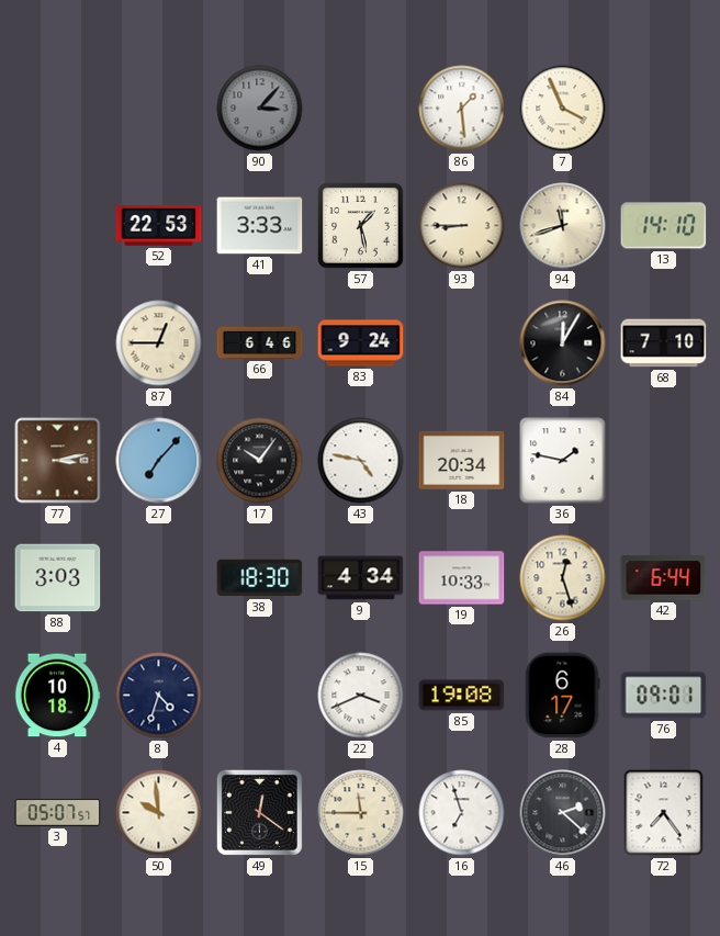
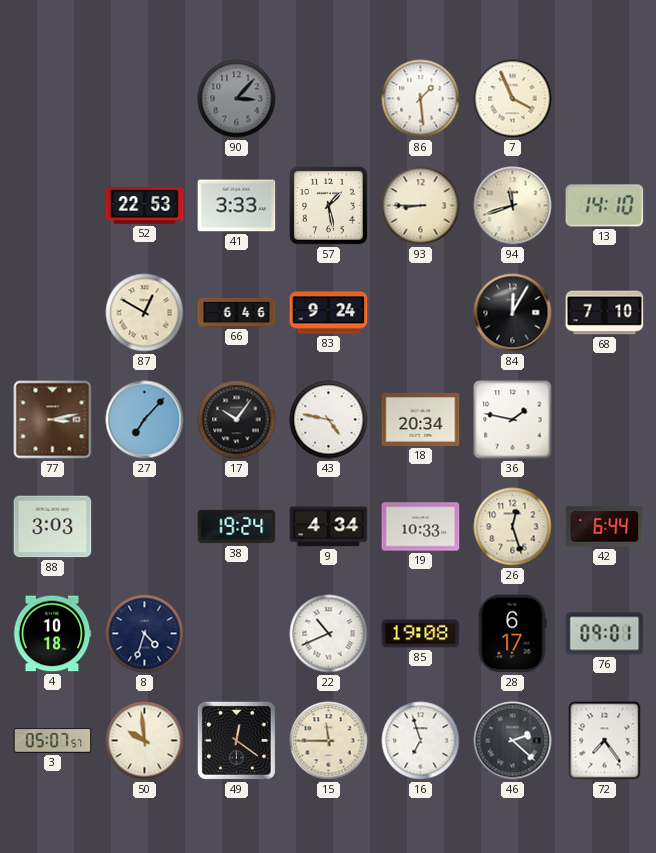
87: 12:45 -> 12:50
38: 18:30 -> 19:24
22: 3:41 -> 10:41
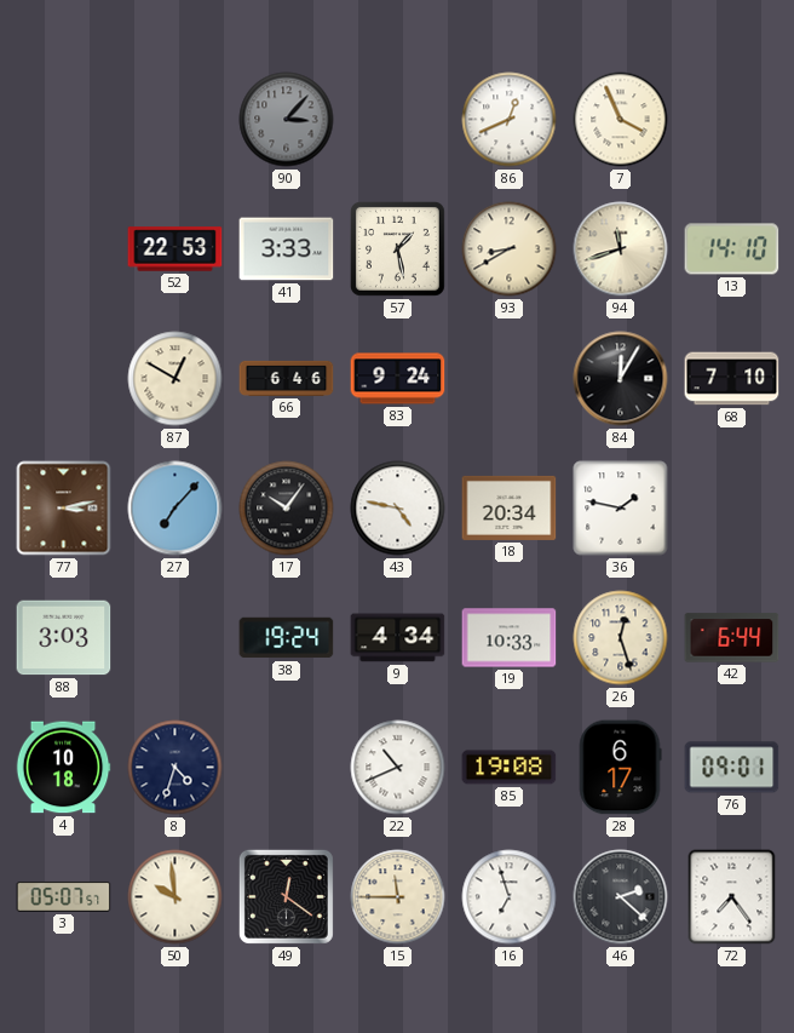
86: 1:29 -> 12:41
93: 8:45 -> 8:40
